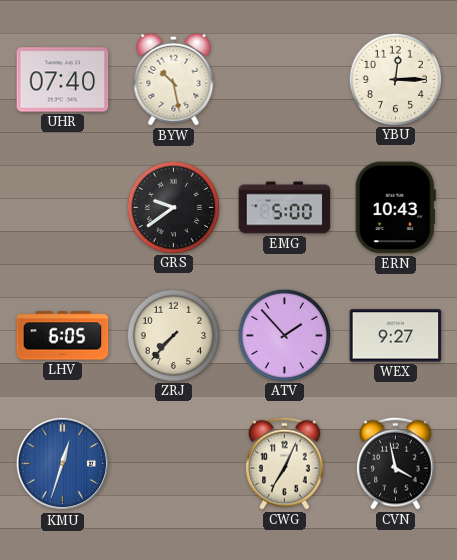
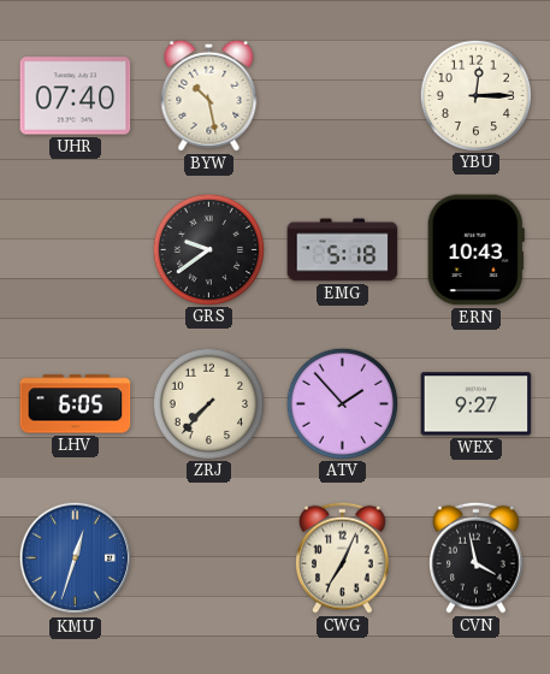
EMG: 5:00 -> 5:18
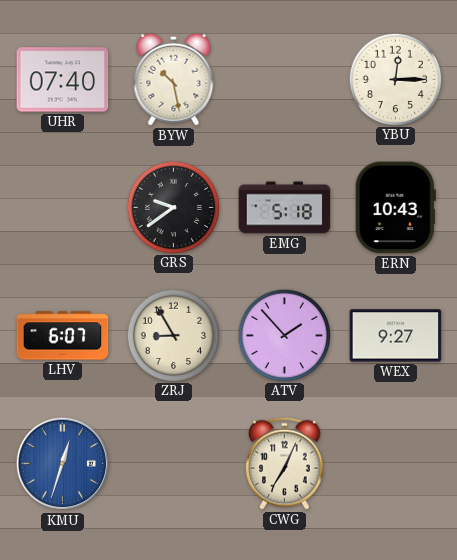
LHV: 6:05 -> 6:07
ZRJ: 7:37 -> 8:55
CVN: 3:58 -> none
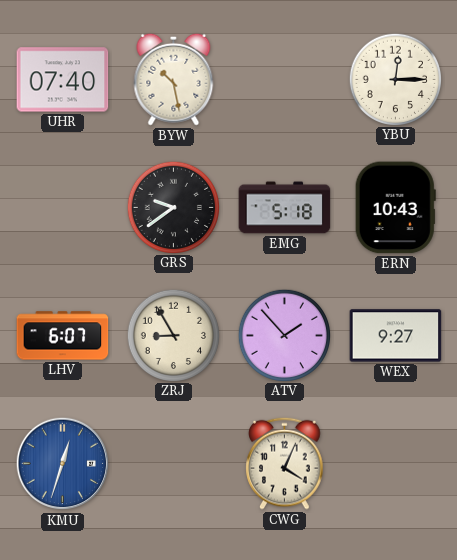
CWG: 7:04 -> 4:04
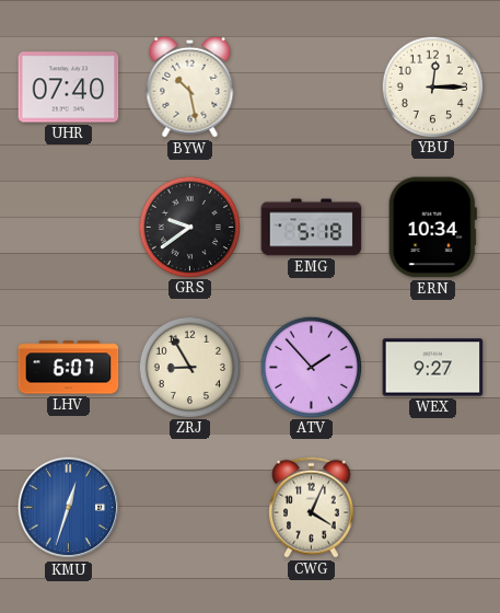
ERN: 10:43 -> 10:34
